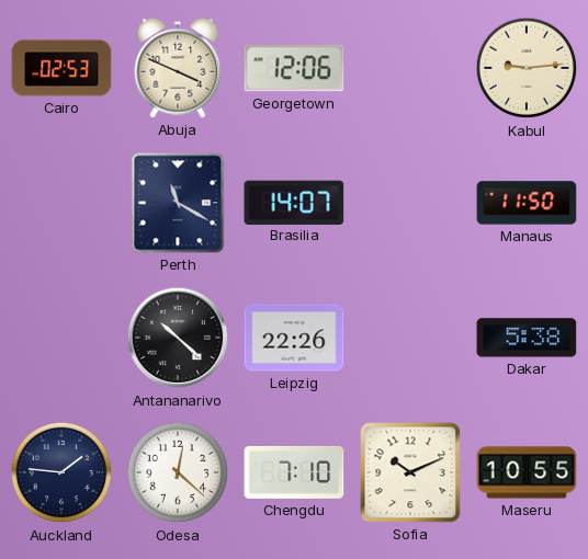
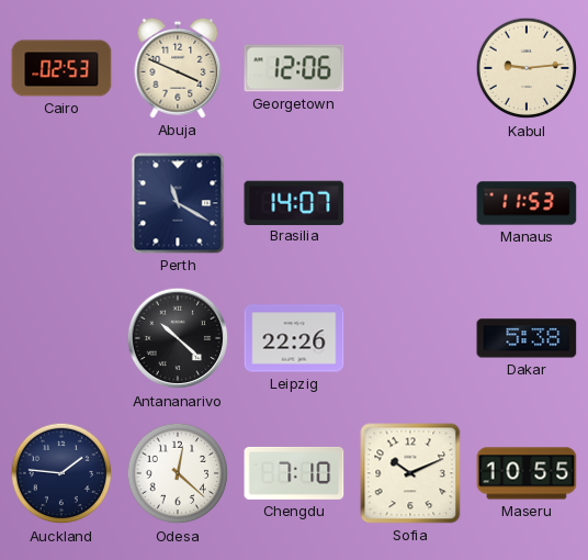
Manaus: 11:50 -> 11:53
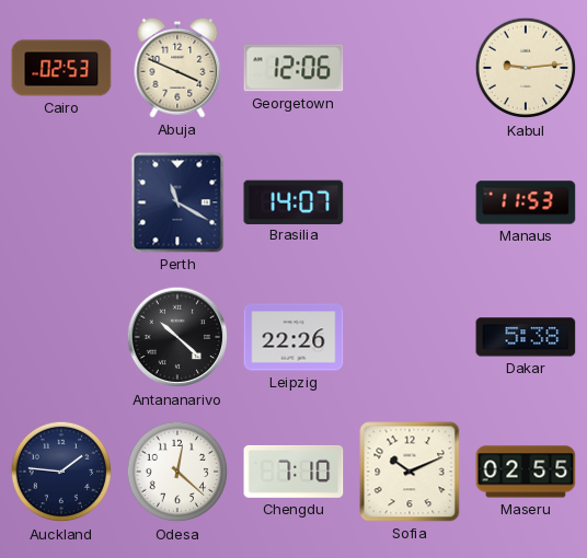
Maseru: 10:55 -> 02:55
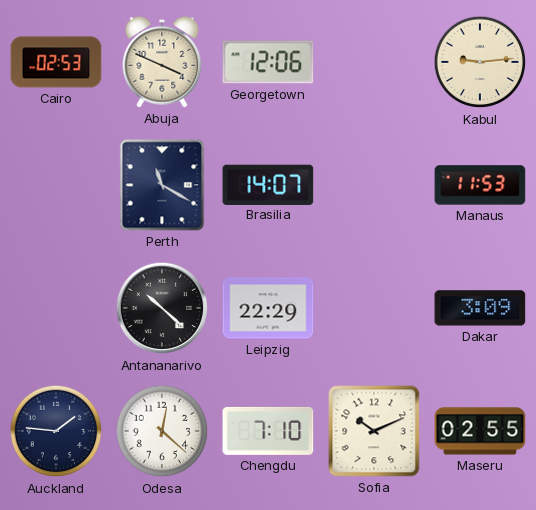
Leipzig: 22:26 -> 22:29
Dakar: 5:38 -> 3:09
